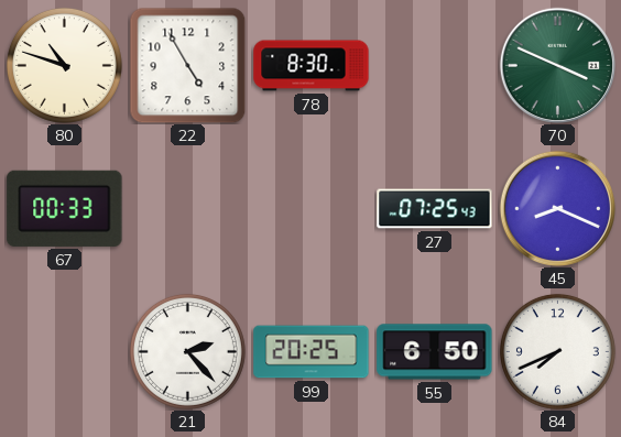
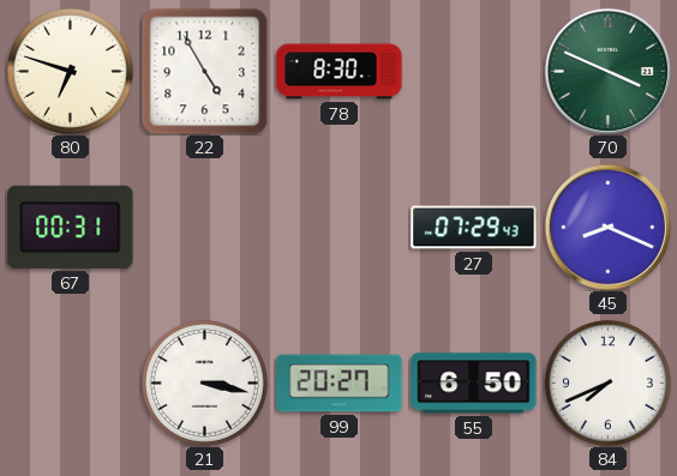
80: 10:48 -> 6:48
67: 00:33 -> 00:31
27: 07:25 -> 07:29
21: 2:23 -> 3:17
99: 20:25 -> 20:27
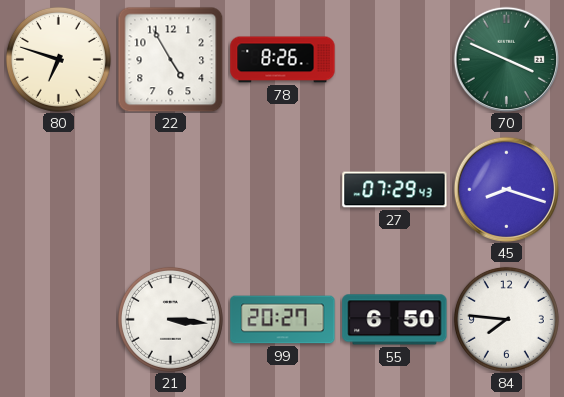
78: 8:30 -> 8:26
67: 00:31 -> none
45: 8:19 -> 8:18
21: 3:17 -> 3:16
84: 7:41 -> 7:46
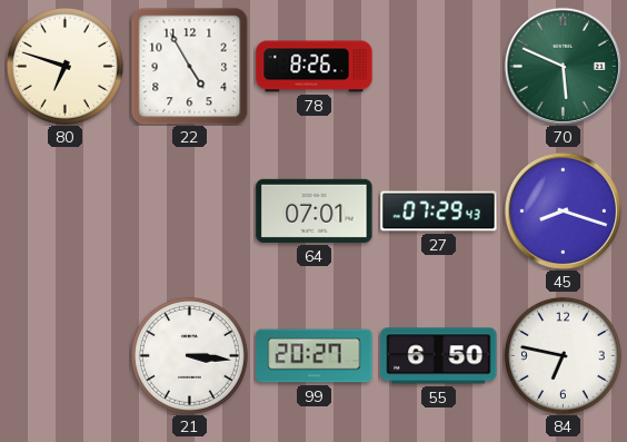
70: 3:49 -> 5:49
64: none -> 07:01
84: 7:46 -> 6:47
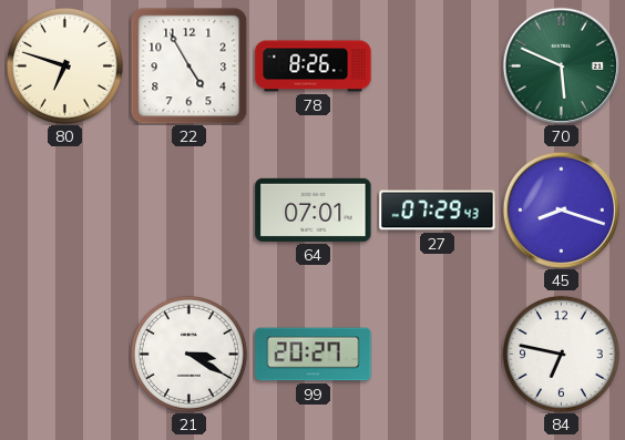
21: 3:16 -> 3:20
55: 6:50 -> none
